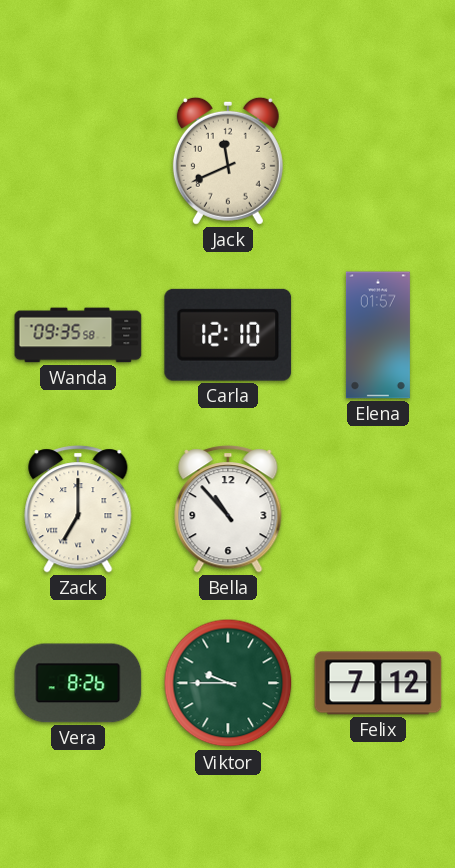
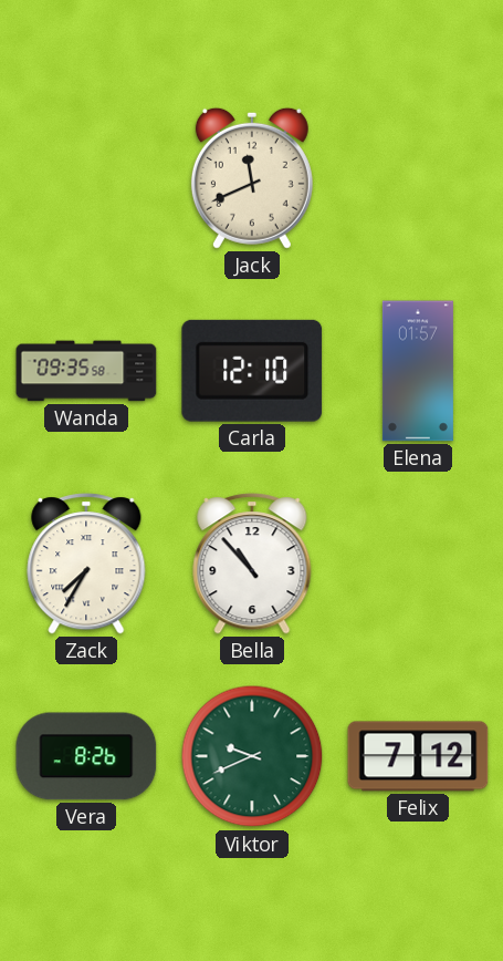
Zack: 7:00 -> 7:35
Viktor: 9:45 -> 9:41
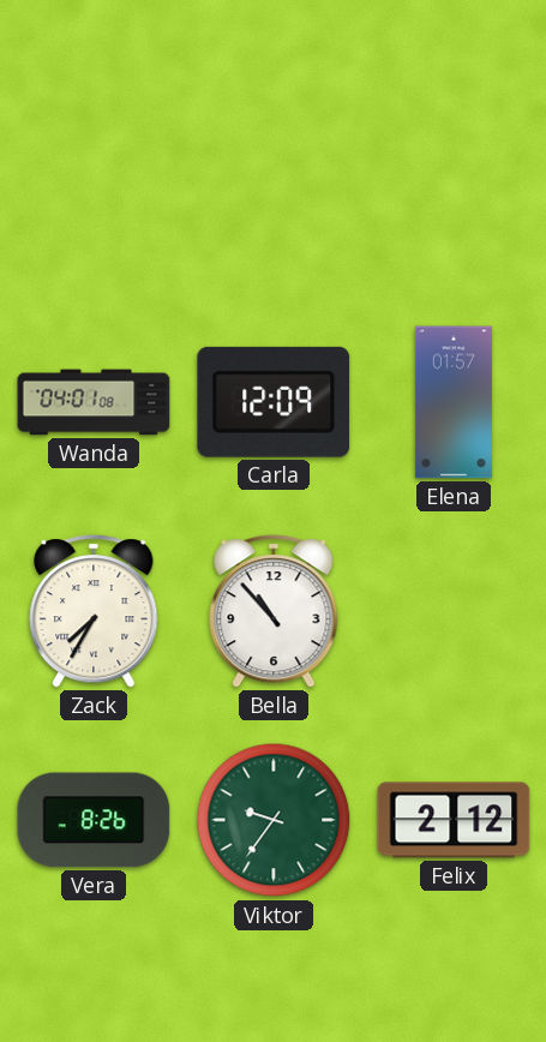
Jack: 11:41 -> none
Wanda: 09:35 -> 04:01
Carla: 12:10 -> 12:09
Viktor: 9:41 -> 9:36
Felix: 7:12 -> 2:12
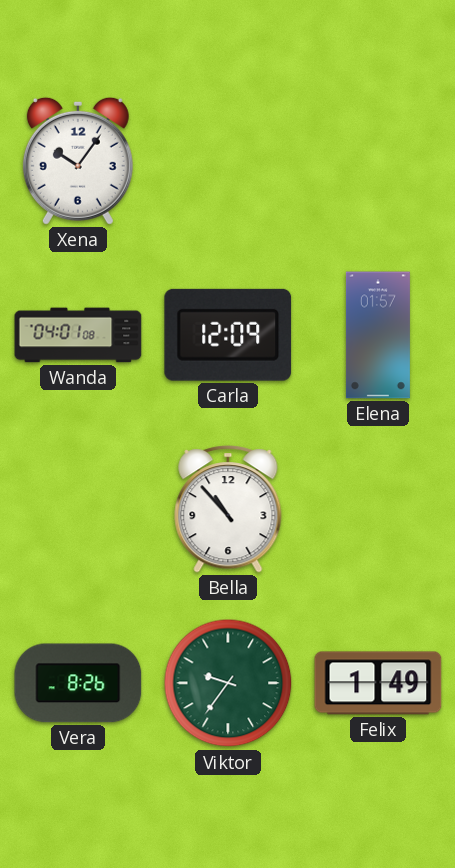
Xena: none -> 10:06
Zack: 7:35 -> none
Felix: 2:12 -> 1:49
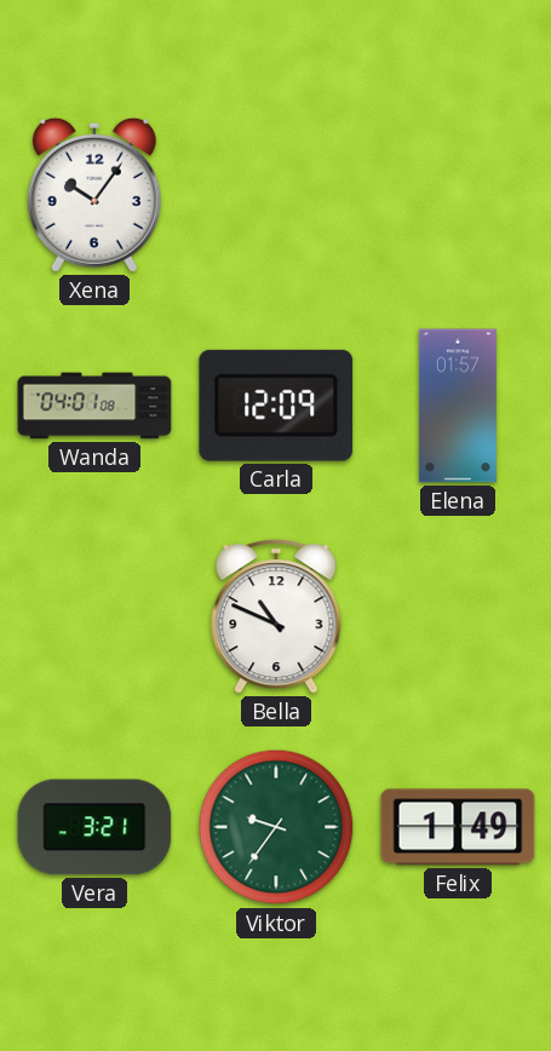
Bella: 10:53 -> 10:49
Vera: 8:26 -> 3:21
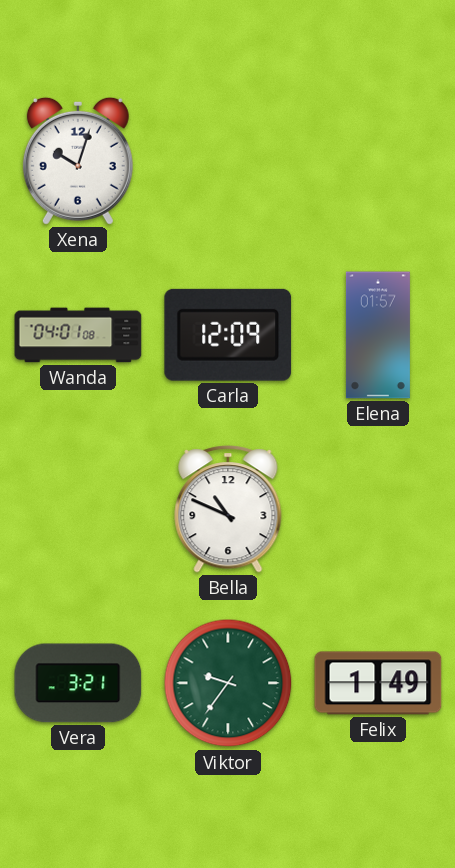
Xena: 10:06 -> 10:03
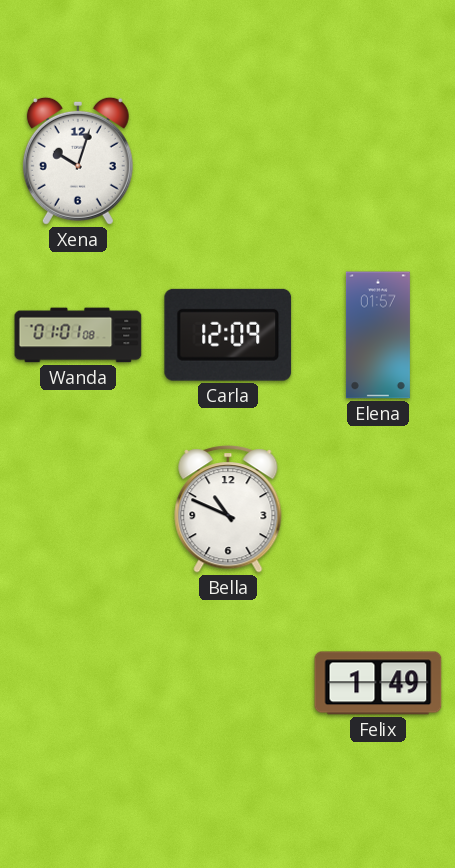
Wanda: 04:01 -> 01:01
Vera: 3:21 -> none
Viktor: 9:36 -> none
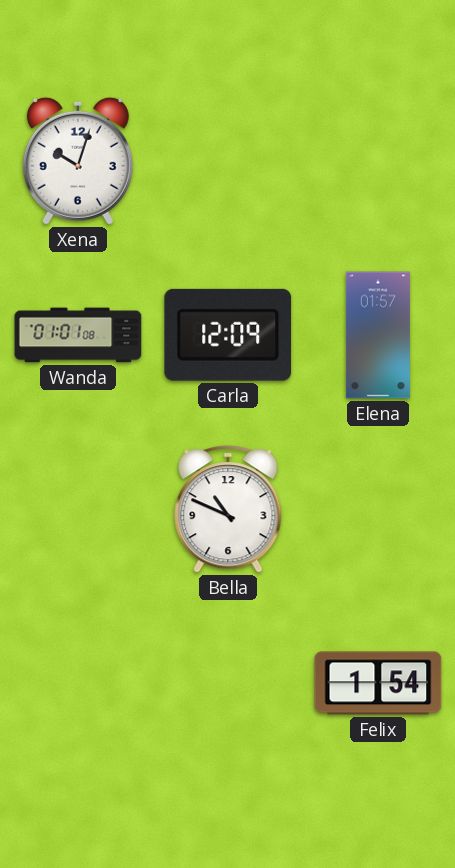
Felix: 1:49 -> 1:54
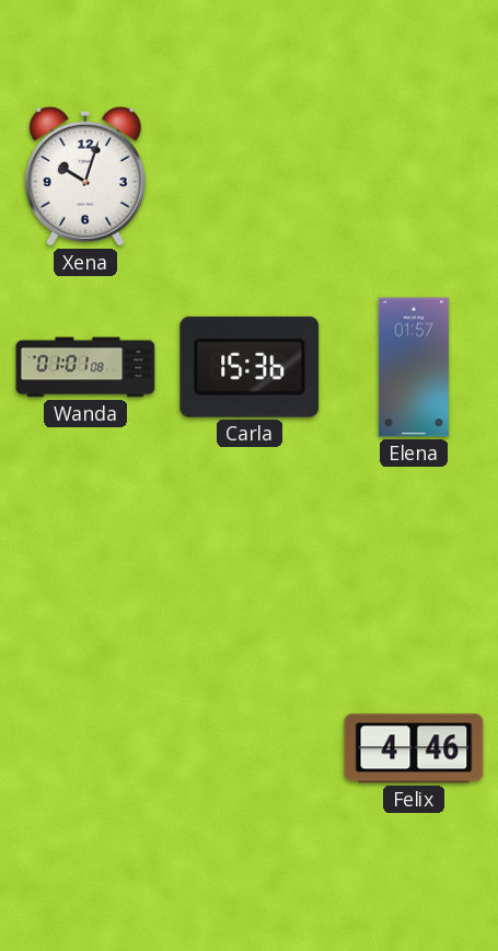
Carla: 12:09 -> 15:36
Bella: 10:49 -> none
Felix: 1:54 -> 4:46
